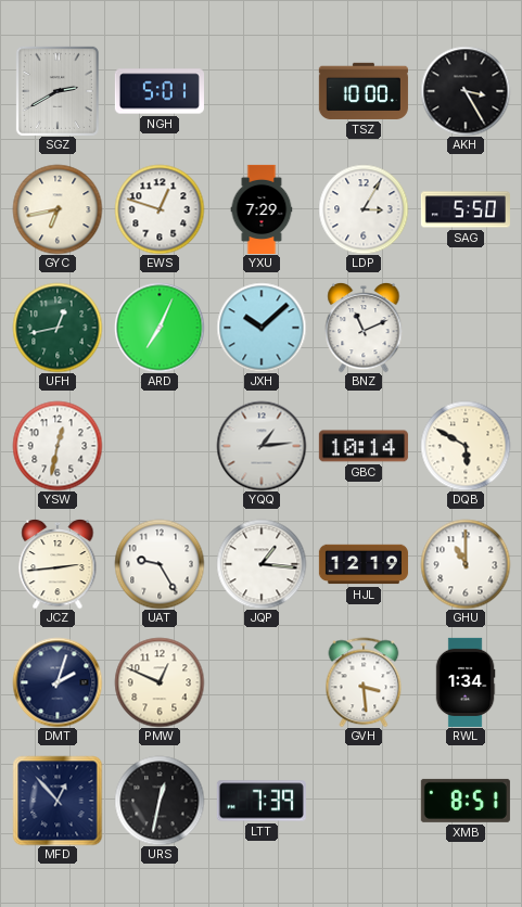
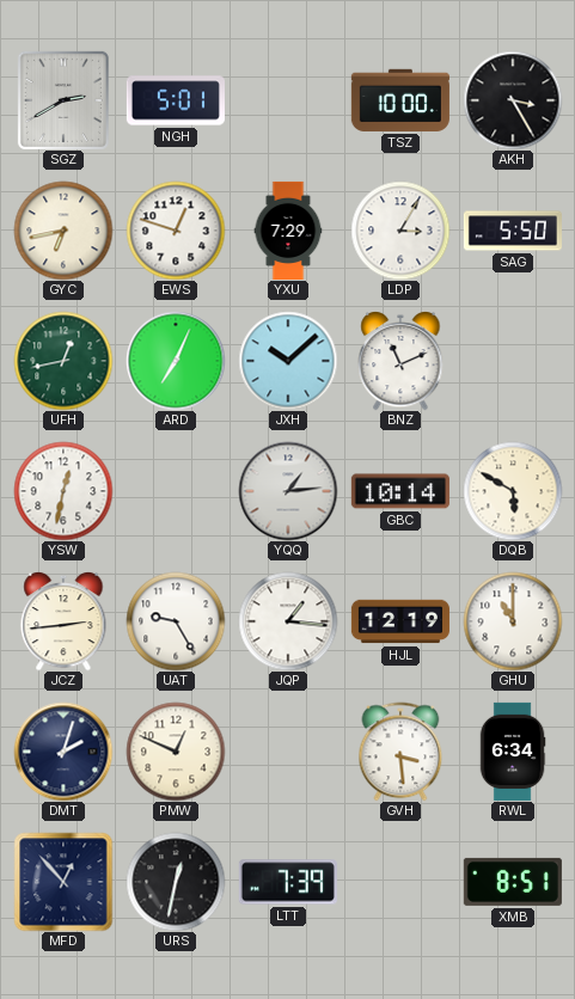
RWL: 1:34 -> 6:34
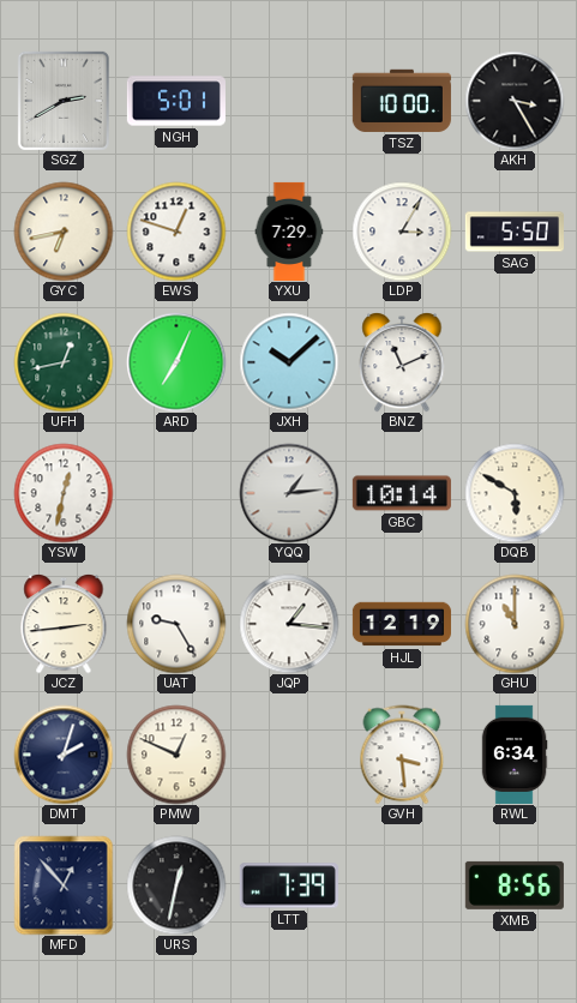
XMB: 8:51 -> 8:56
